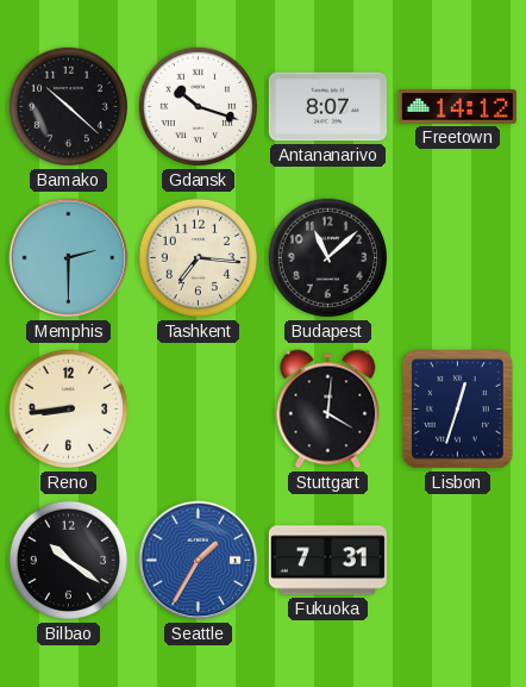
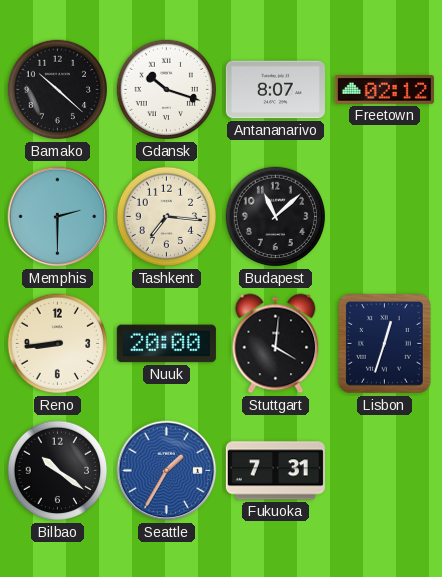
Freetown: 14:12 -> 02:12
Nuuk: none -> 20:00
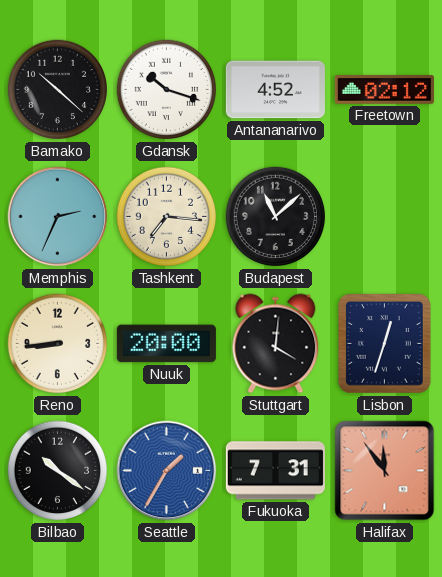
Antananarivo: 8:07 -> 4:52
Memphis: 2:30 -> 2:34
Halifax: none -> 11:54
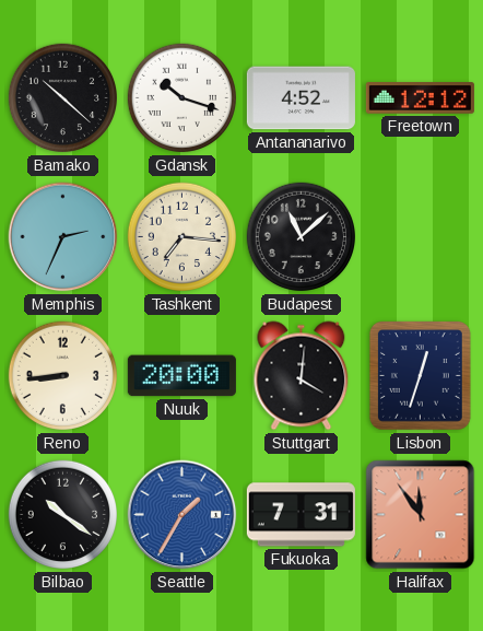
Freetown: 02:12 -> 12:12
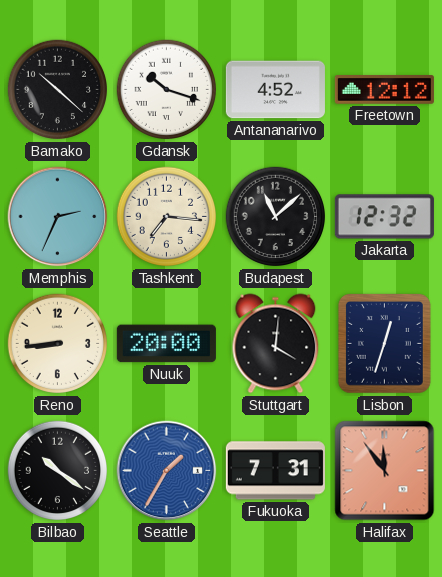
Jakarta: none -> 12:32
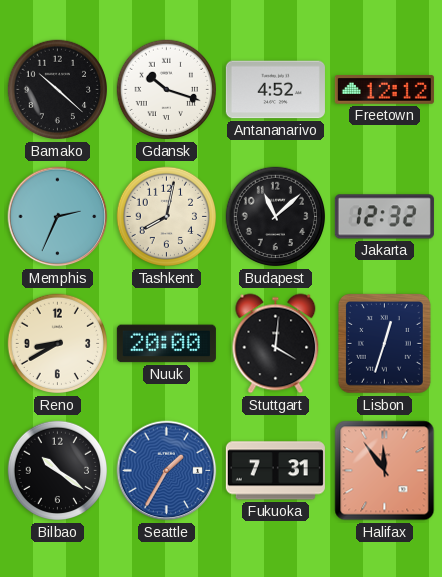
Tashkent: 7:16 -> 8:02
Reno: 8:44 -> 8:40
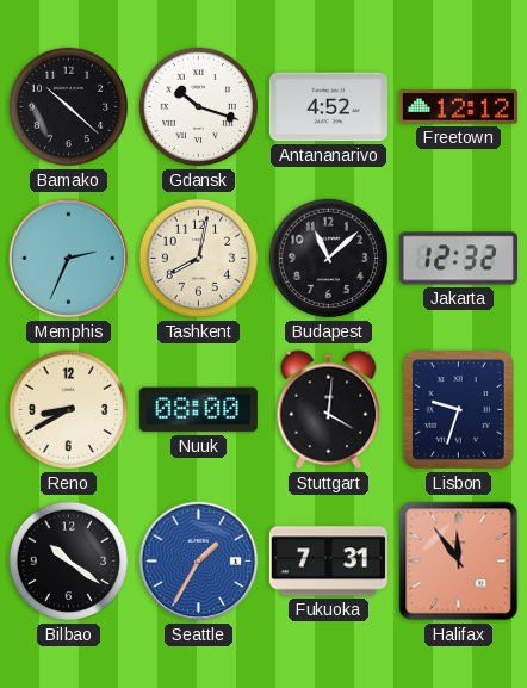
Nuuk: 20:00 -> 08:00
Lisbon: 12:33 -> 9:33
